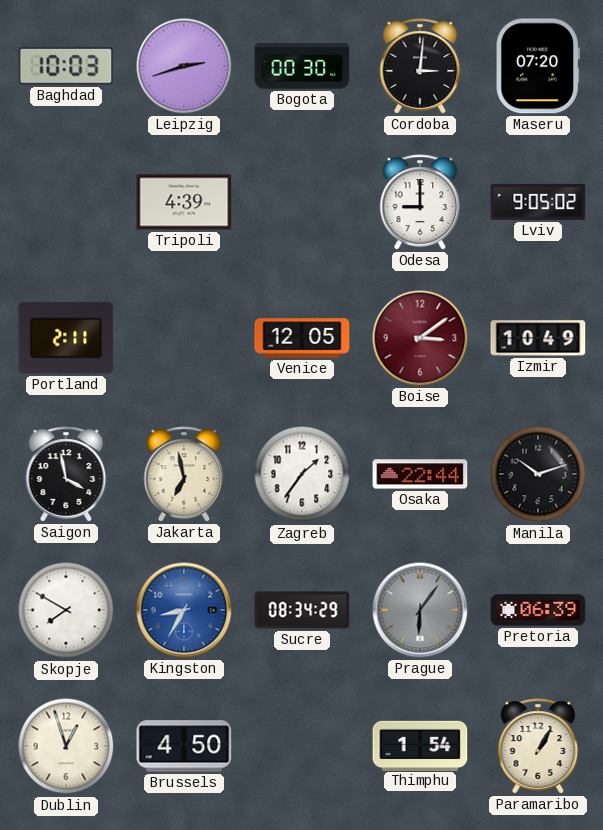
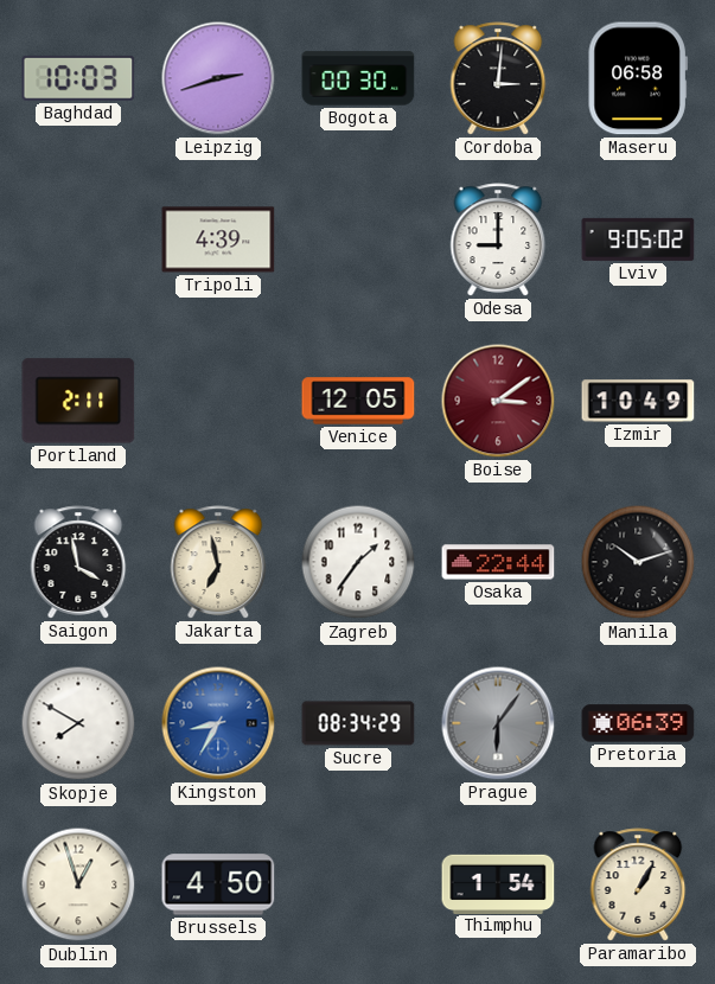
Maseru: 07:20 -> 06:58
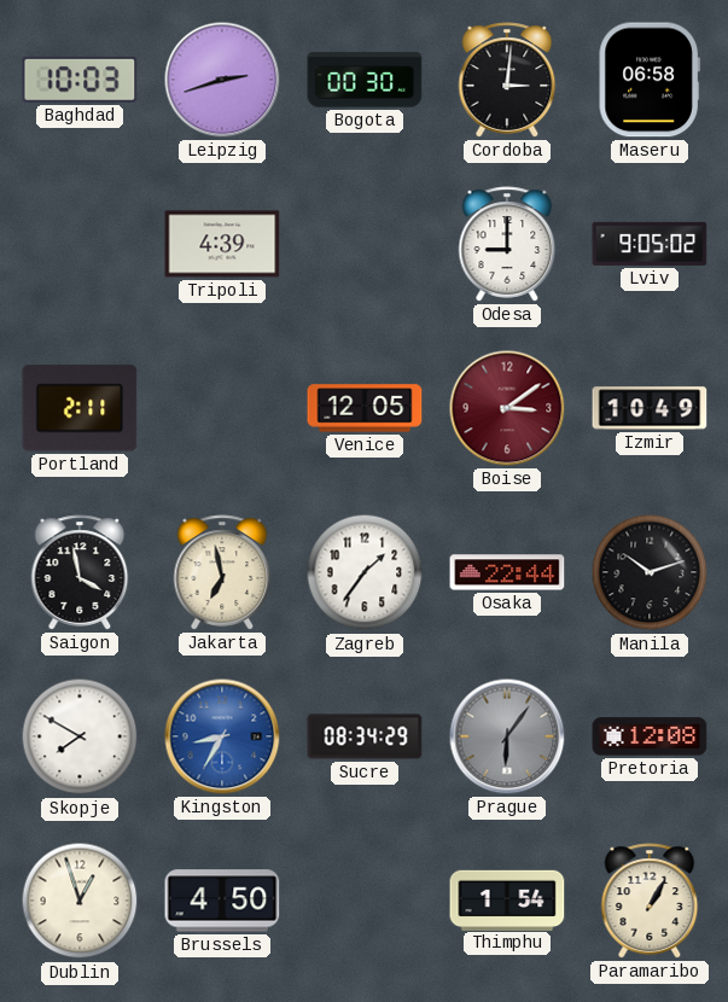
Pretoria: 06:39 -> 12:08
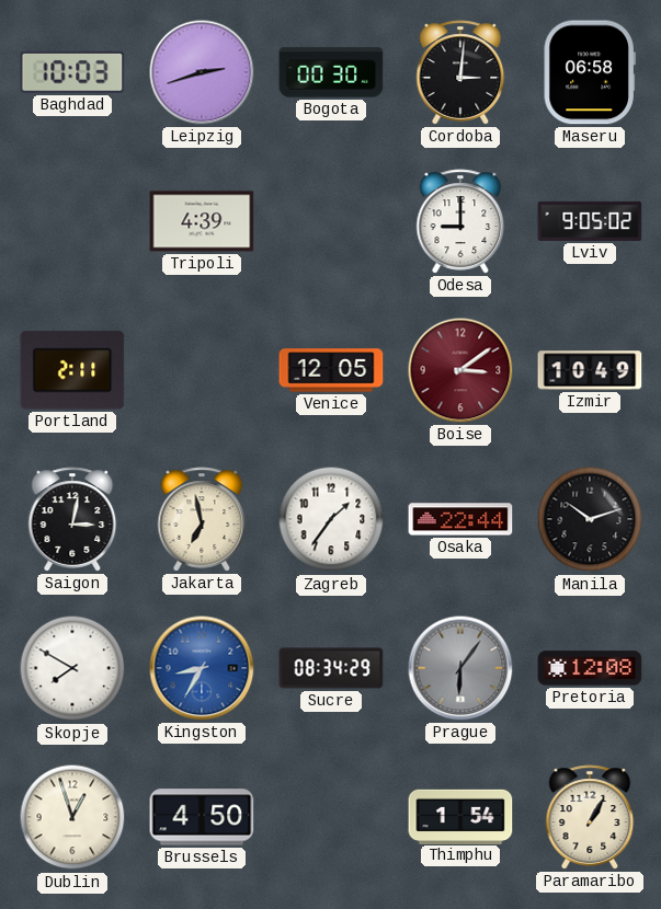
Saigon: 3:58 -> 3:02
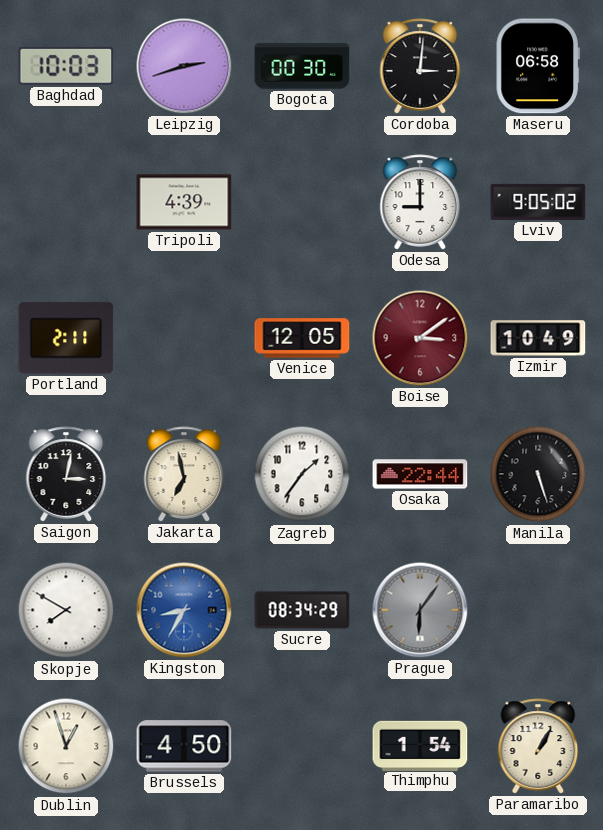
Manila: 10:12 -> 5:27
Pretoria: 12:08 -> none
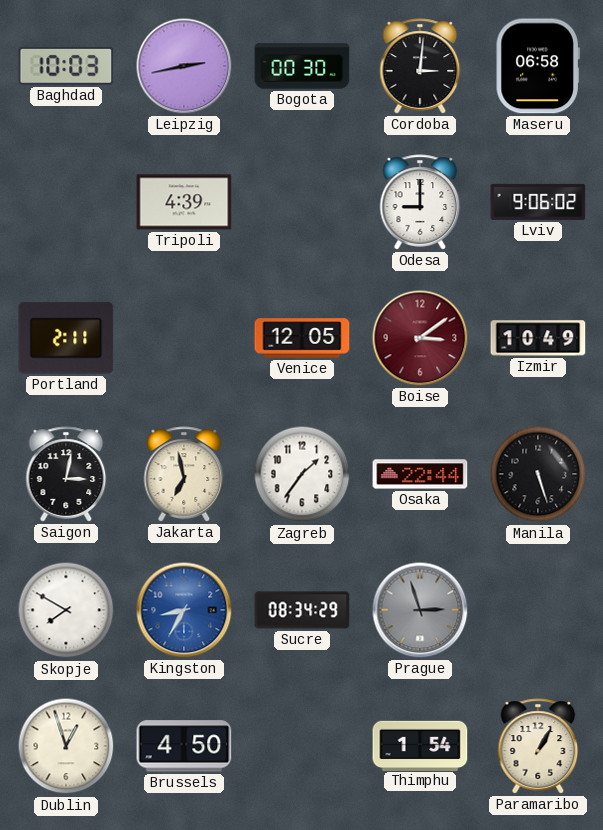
Leipzig: 2:42 -> 2:43
Lviv: 9:05 -> 9:06
Prague: 6:06 -> 2:57
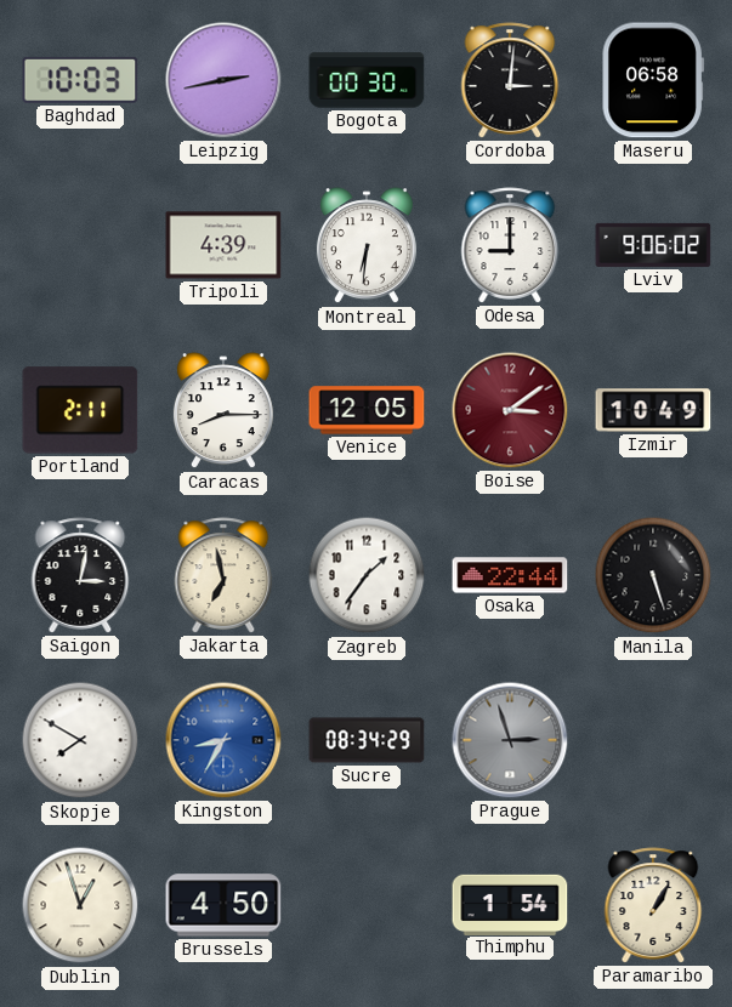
Montreal: none -> 6:31
Caracas: none -> 8:15
